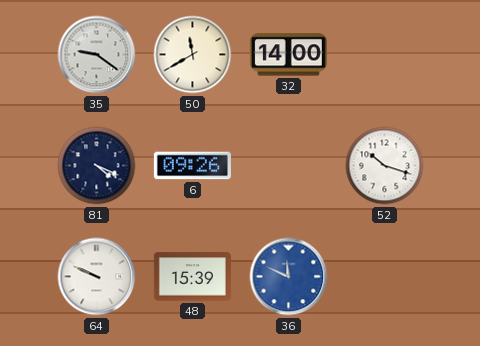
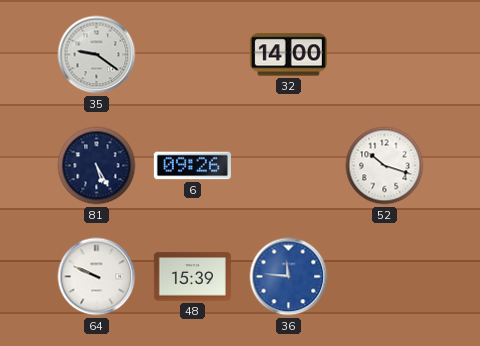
50: 11:40 -> none
81: 4:19 -> 5:25
36: 11:49 -> 11:46
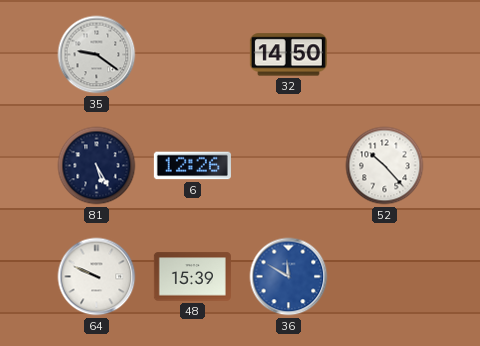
32: 14:00 -> 14:50
6: 09:26 -> 12:26
52: 10:18 -> 10:23
36: 11:46 -> 11:50
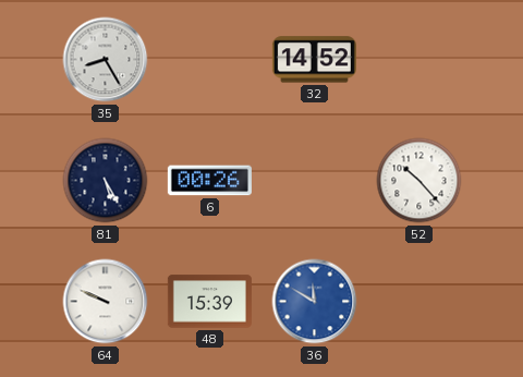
35: 9:21 -> 8:25
32: 14:50 -> 14:52
6: 12:26 -> 00:26
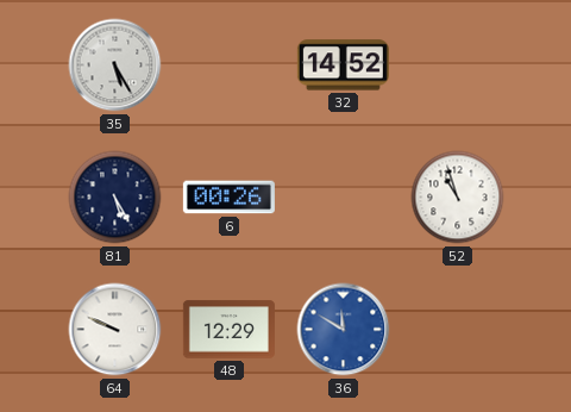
35: 8:25 -> 5:25
52: 10:23 -> 10:57
48: 15:39 -> 12:29
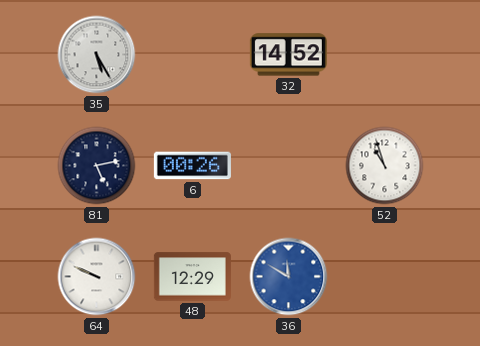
81: 5:25 -> 5:13
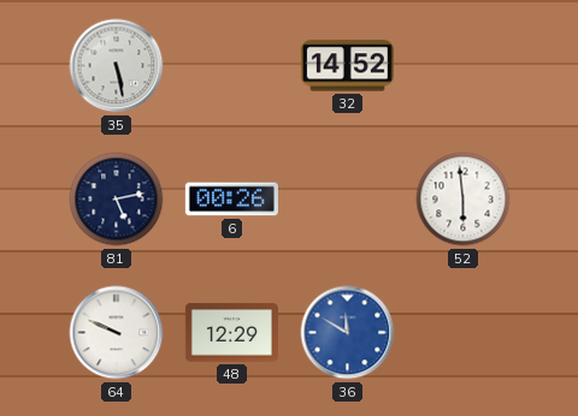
35: 5:25 -> 5:28
52: 10:57 -> 5:59
